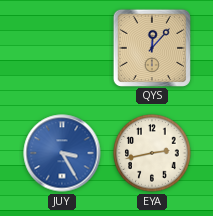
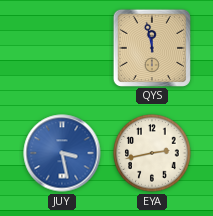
QYS: 12:07 -> 11:58
JUY: 3:25 -> 3:28
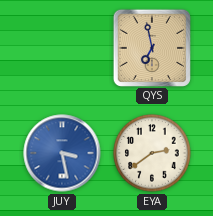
QYS: 11:58 -> 6:58
EYA: 2:43 -> 2:39
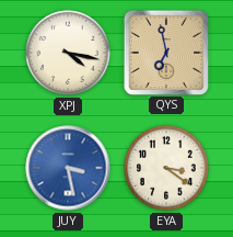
XPJ: none -> 4:17
EYA: 2:39 -> 3:21
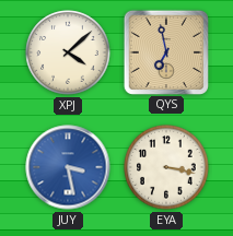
XPJ: 4:17 -> 4:08
EYA: 3:21 -> 3:17
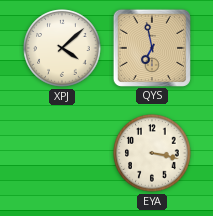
JUY: 3:28 -> none
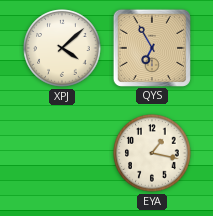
QYS: 6:58 -> 6:55
EYA: 3:17 -> 1:17
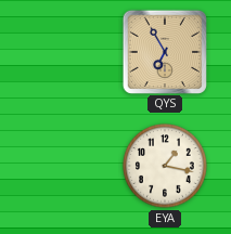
XPJ: 4:08 -> none
